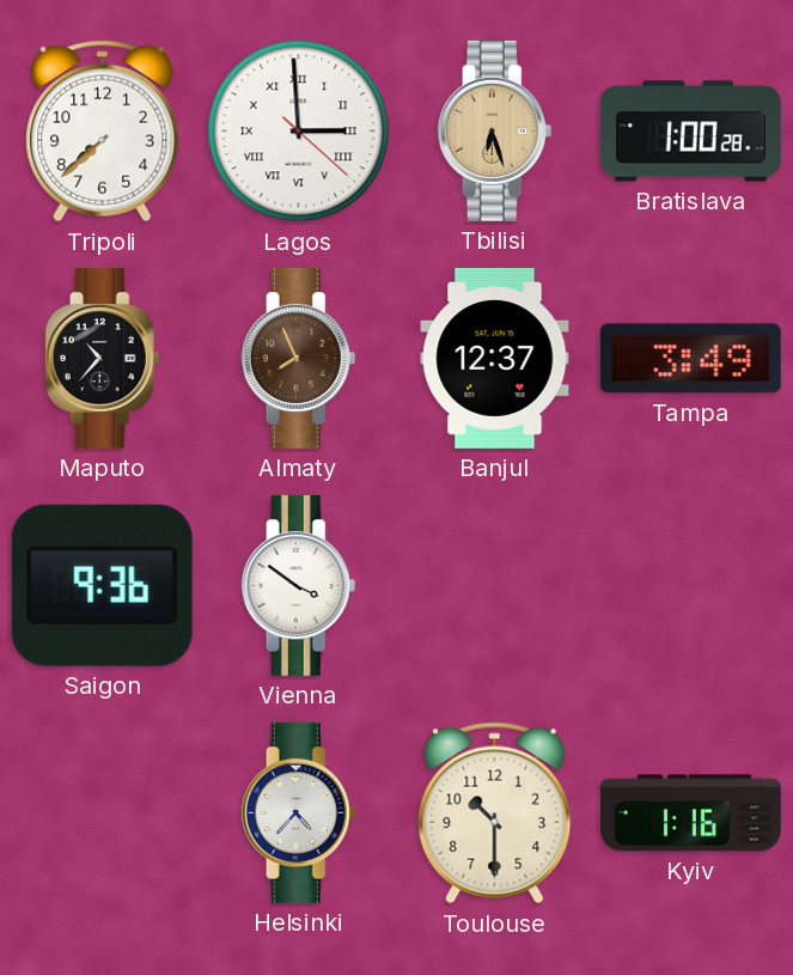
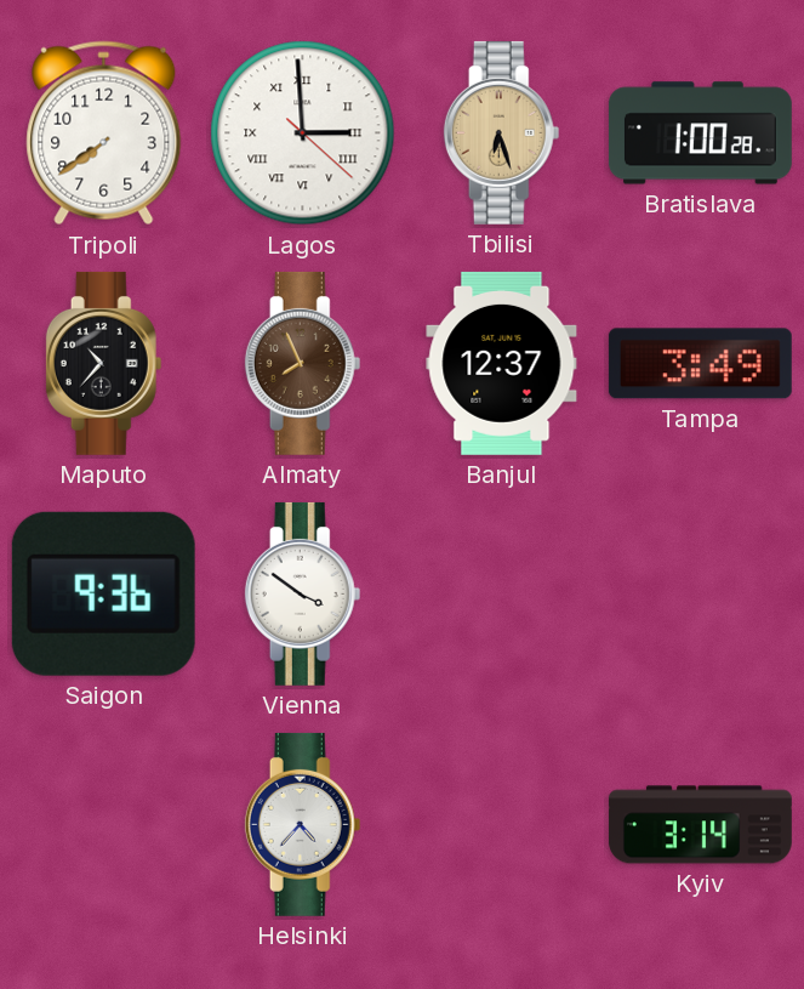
Tripoli: 7:38 -> 7:39
Toulouse: 10:30 -> none
Kyiv: 1:16 -> 3:14
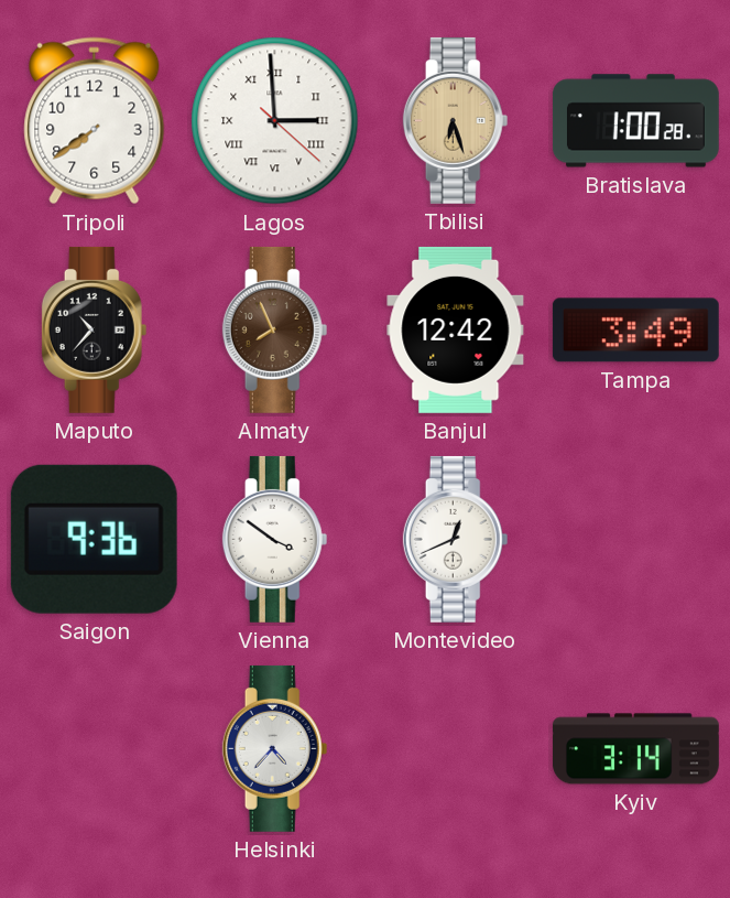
Banjul: 12:37 -> 12:42
Montevideo: none -> 12:41
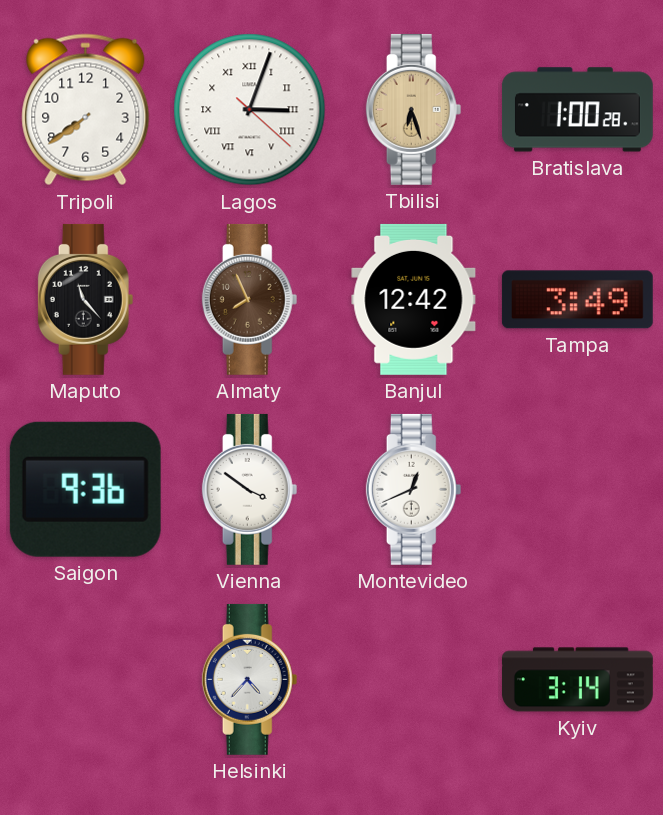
Lagos: 2:59 -> 3:03
Maputo: 10:37 -> 11:23
